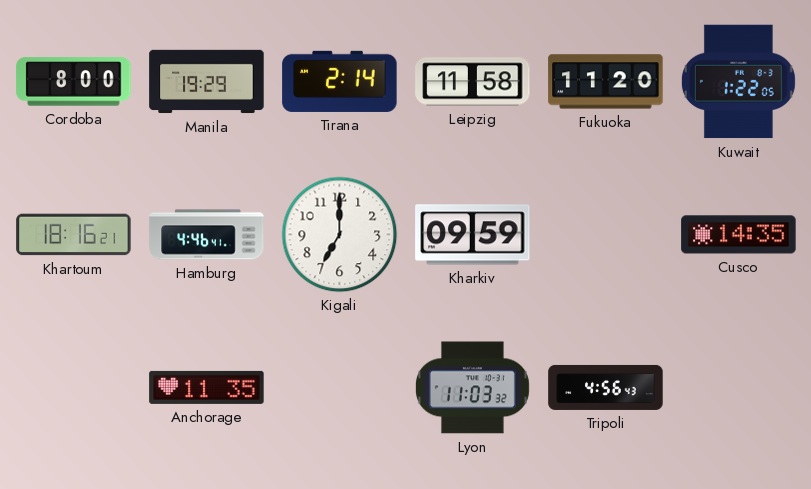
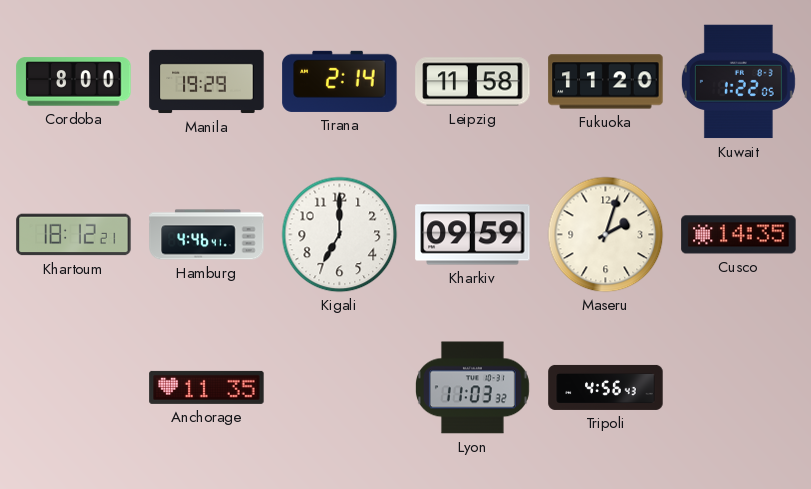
Khartoum: 18:16 -> 18:12
Maseru: none -> 2:03
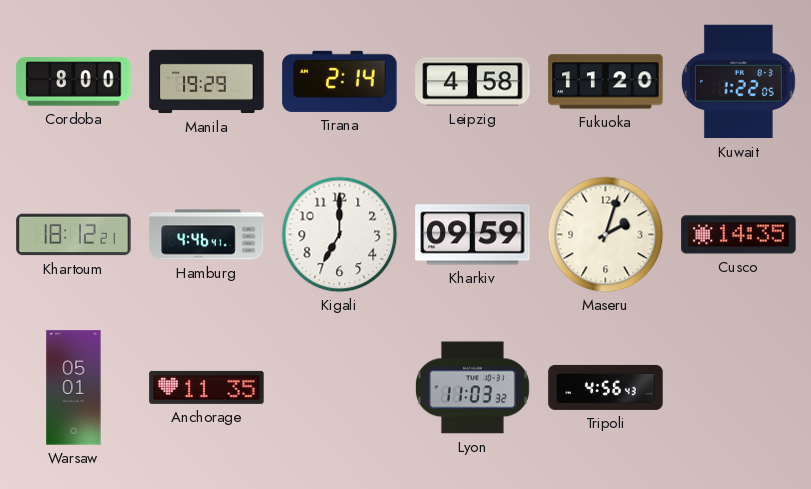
Leipzig: 11:58 -> 4:58
Warsaw: none -> 05:01
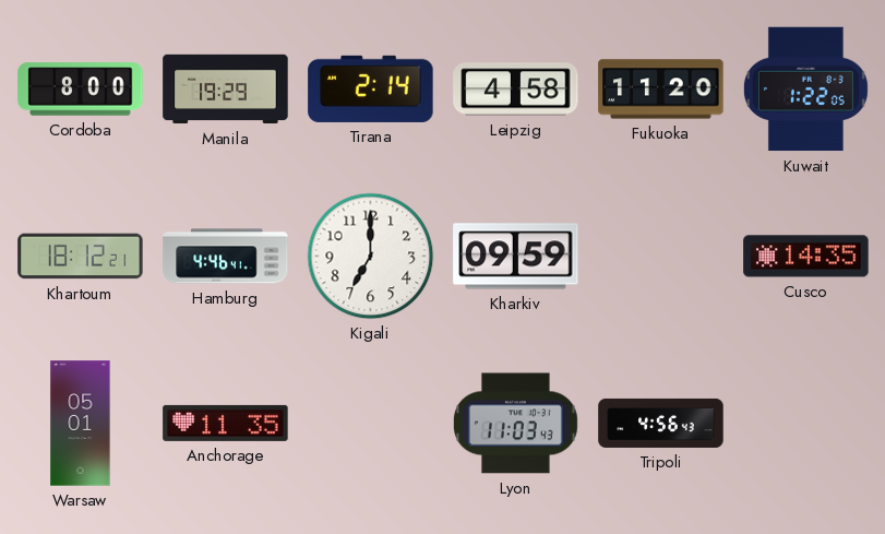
Maseru: 2:03 -> none
Lyon: 11:03:32 -> 11:03:43
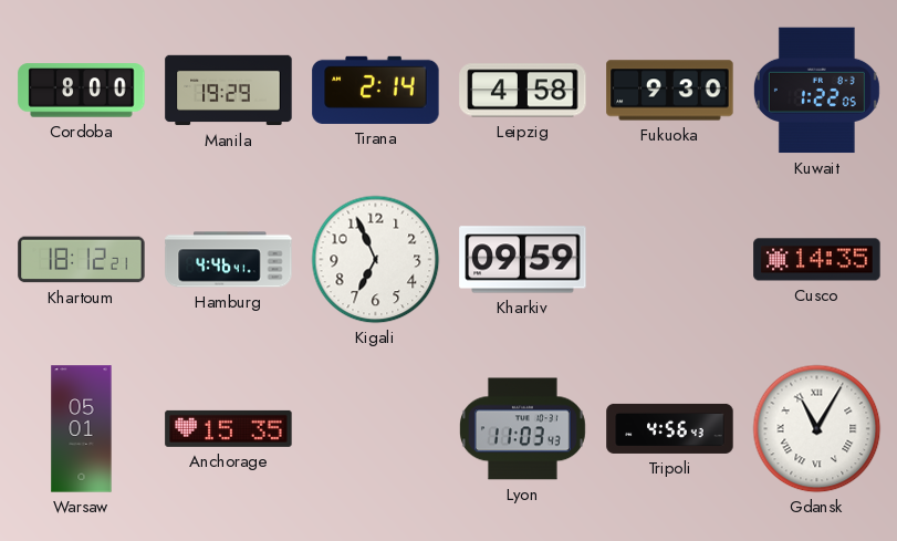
Fukuoka: 11:20 -> 9:30
Kigali: 7:00 -> 6:56
Anchorage: 11:35 -> 15:35
Gdansk: none -> 11:05
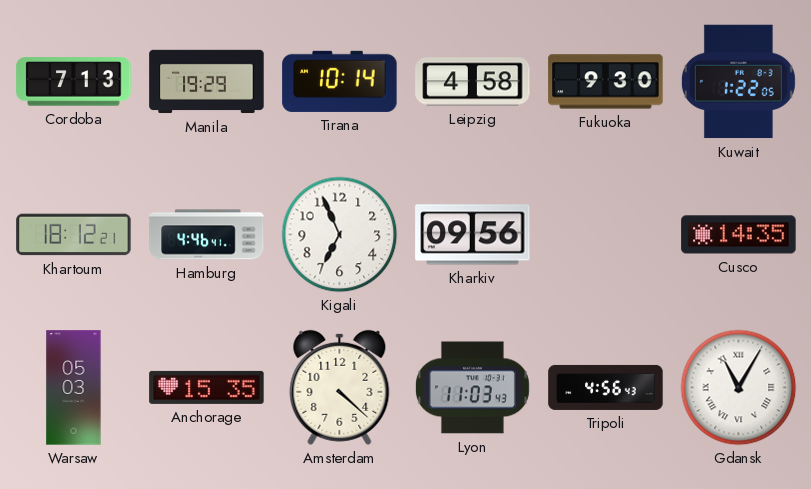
Cordoba: 8:00 -> 7:13
Tirana: 2:14 -> 10:14
Kharkiv: 09:59 -> 09:56
Warsaw: 05:01 -> 05:03
Amsterdam: none -> 4:22
